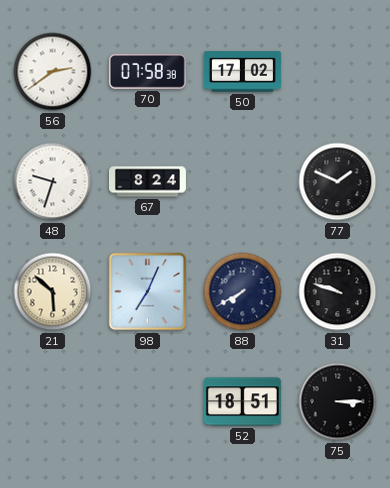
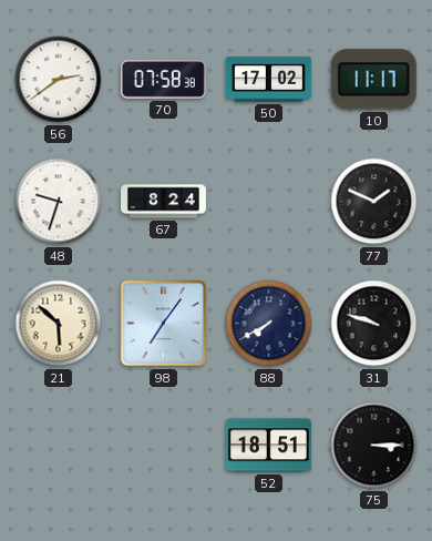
10: none -> 11:17
98: 7:04 -> 7:06
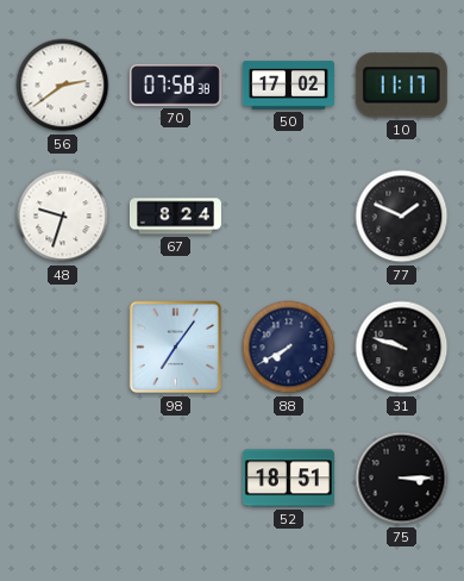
21: 5:52 -> none
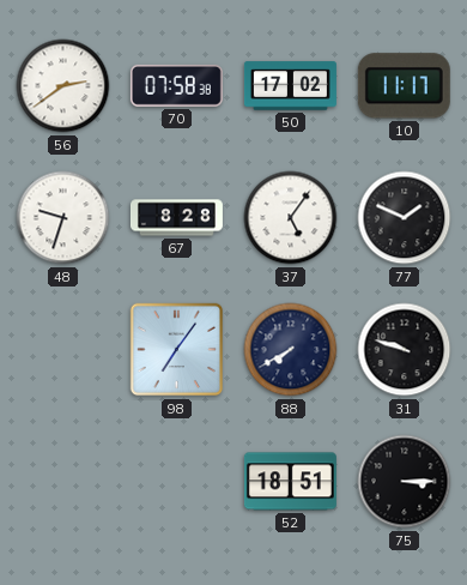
67: 8:24 -> 8:28
37: none -> 5:06
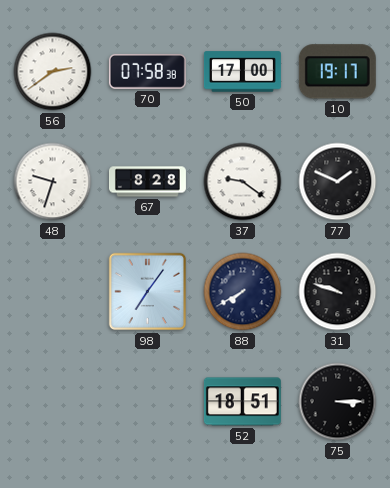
50: 17:02 -> 17:00
10: 11:17 -> 19:17
37: 5:06 -> 9:21
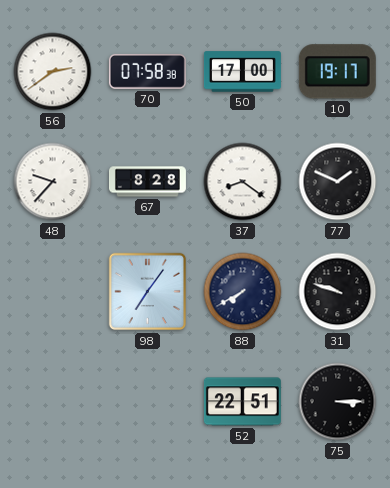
48: 9:33 -> 9:37
37: 9:21 -> 8:21
52: 18:51 -> 22:51
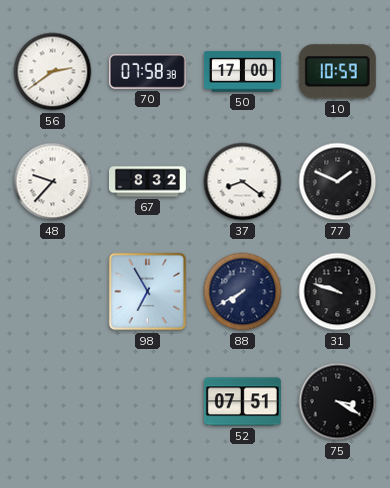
10: 19:17 -> 10:59
67: 8:28 -> 8:32
98: 7:06 -> 6:55
52: 22:51 -> 07:51
75: 3:15 -> 3:20
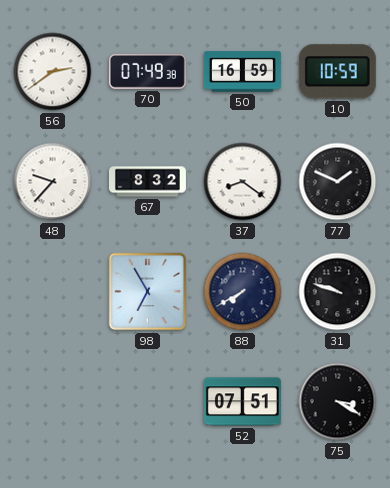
70: 07:58 -> 07:49
50: 17:00 -> 16:59
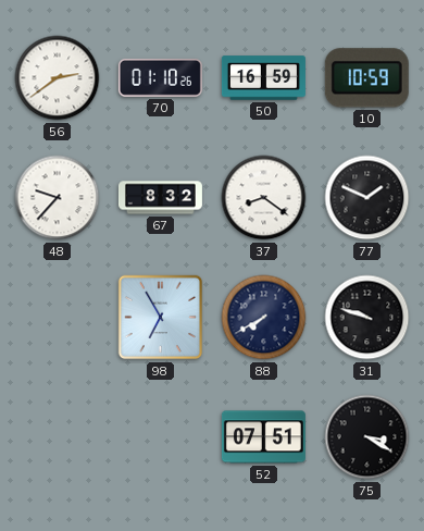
70: 07:49 -> 01:10
